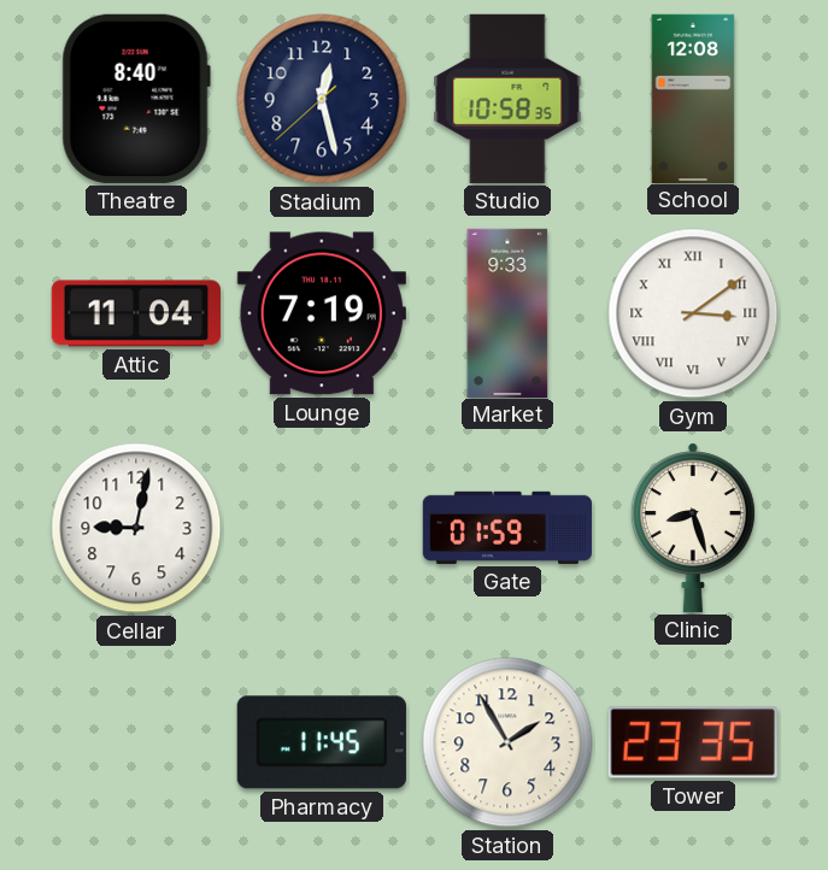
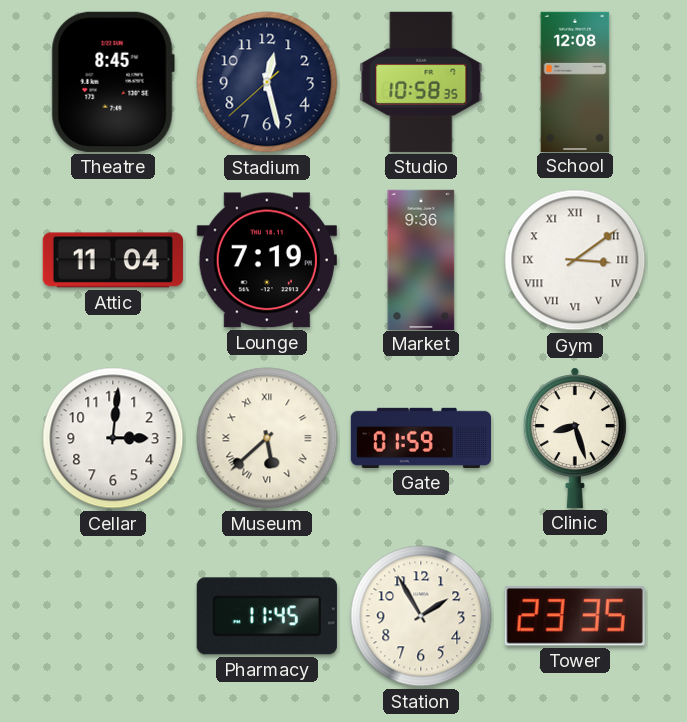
Theatre: 8:40 -> 8:45
Market: 9:33 -> 9:36
Cellar: 9:02 -> 3:01
Museum: none -> 5:38
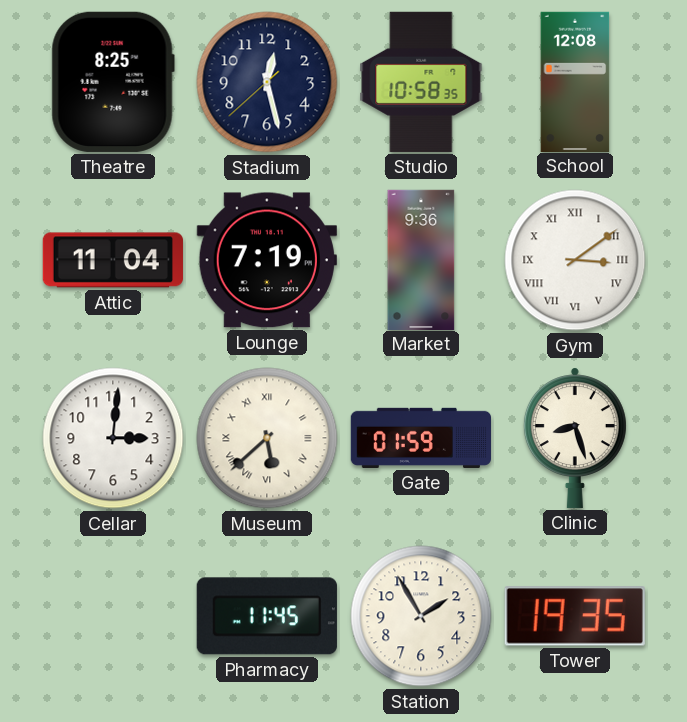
Theatre: 8:45 -> 8:25
Tower: 23:35 -> 19:35
